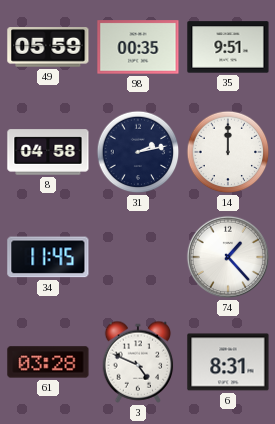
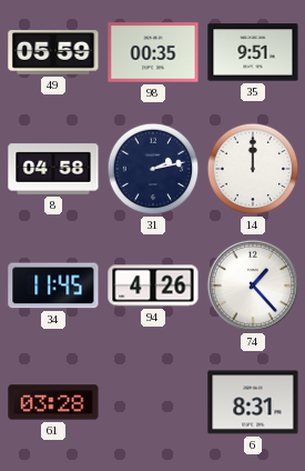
94: none -> 4:26
3: 4:49 -> none
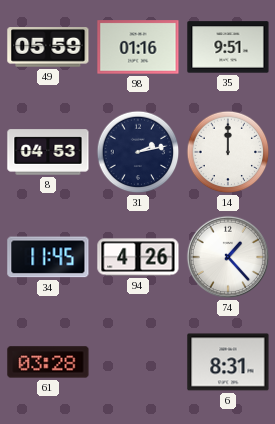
98: 00:35 -> 01:16
8: 04:58 -> 04:53
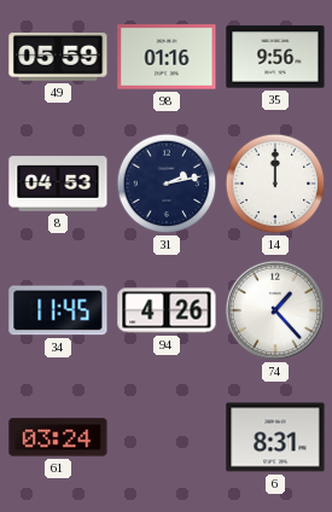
35: 9:51 -> 9:56
61: 03:28 -> 03:24
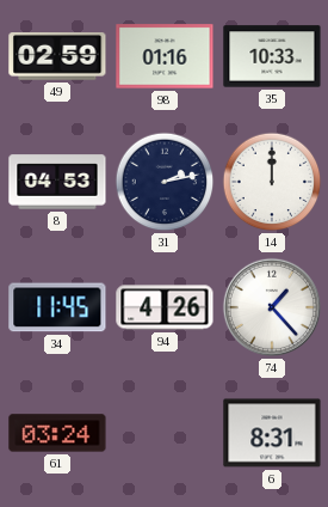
49: 05:59 -> 02:59
35: 9:56 -> 10:33
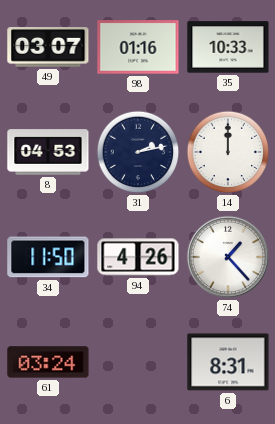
49: 02:59 -> 03:07
34: 11:45 -> 11:50
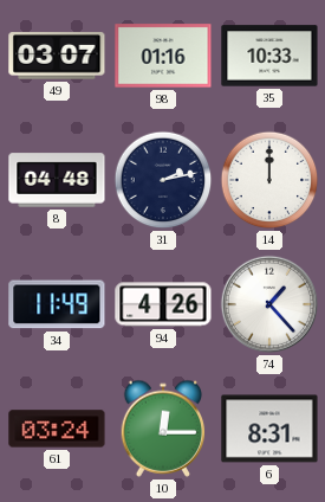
8: 04:53 -> 04:48
34: 11:50 -> 11:49
10: none -> 12:15
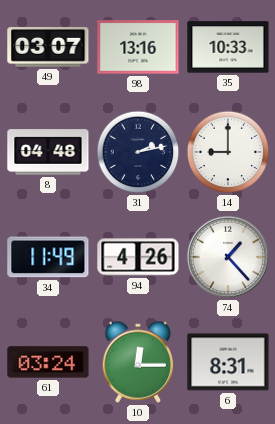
98: 01:16 -> 13:16
14: 12:00 -> 9:00
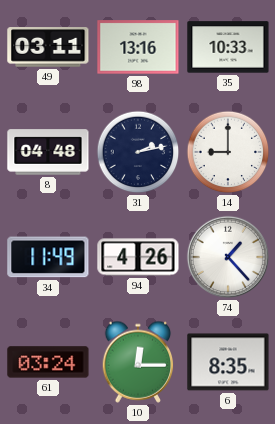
49: 03:07 -> 03:11
6: 8:31 -> 8:35
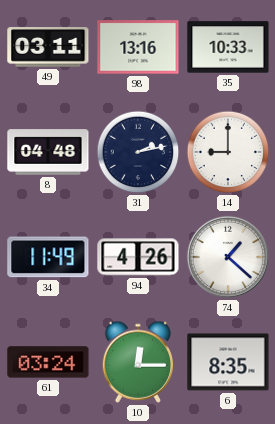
74: 1:23 -> 1:22
